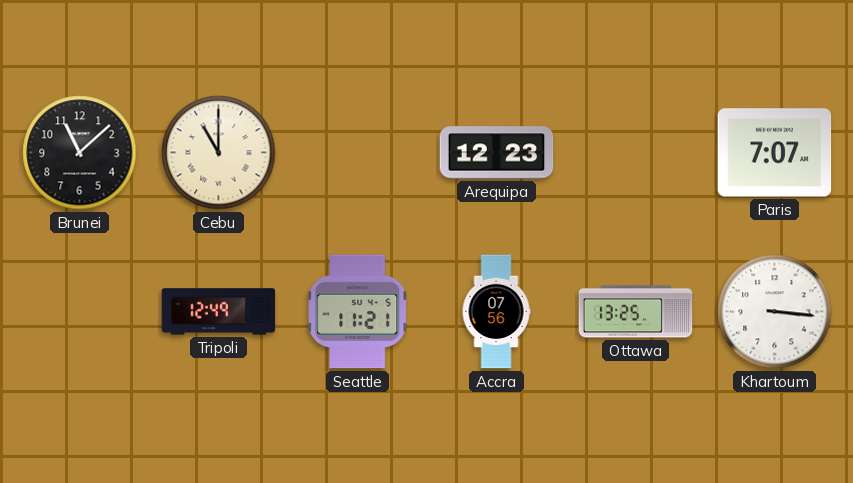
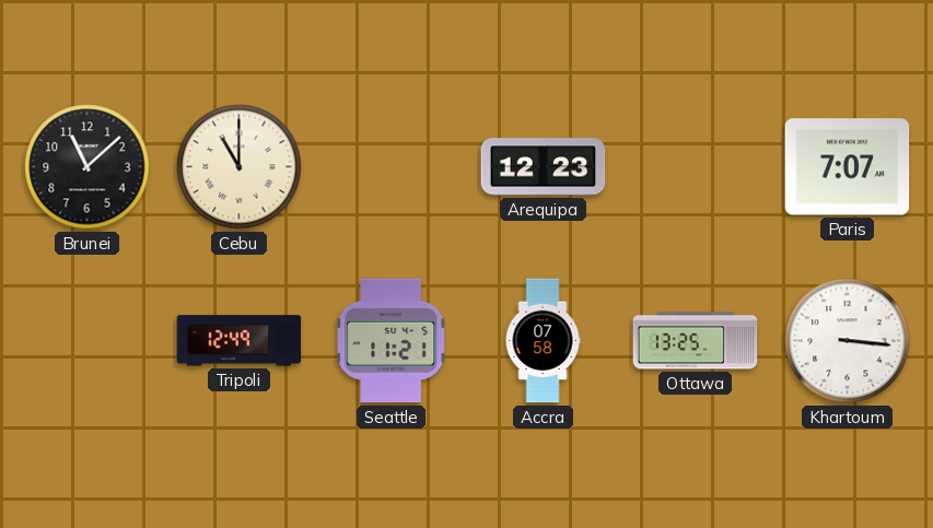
Accra: 07:56 -> 07:58
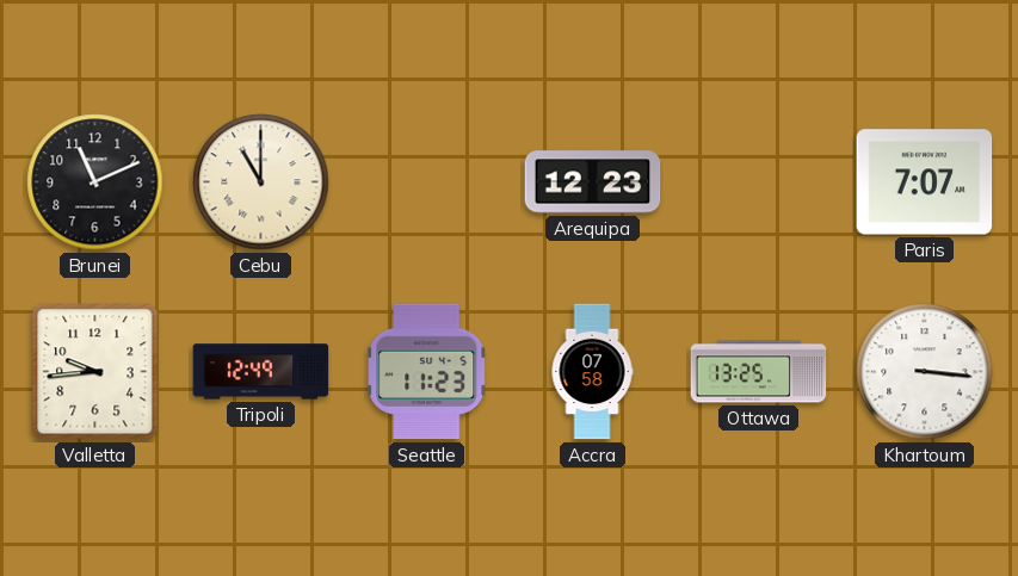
Brunei: 11:08 -> 11:11
Valletta: none -> 9:44
Seattle: 11:21 -> 11:23
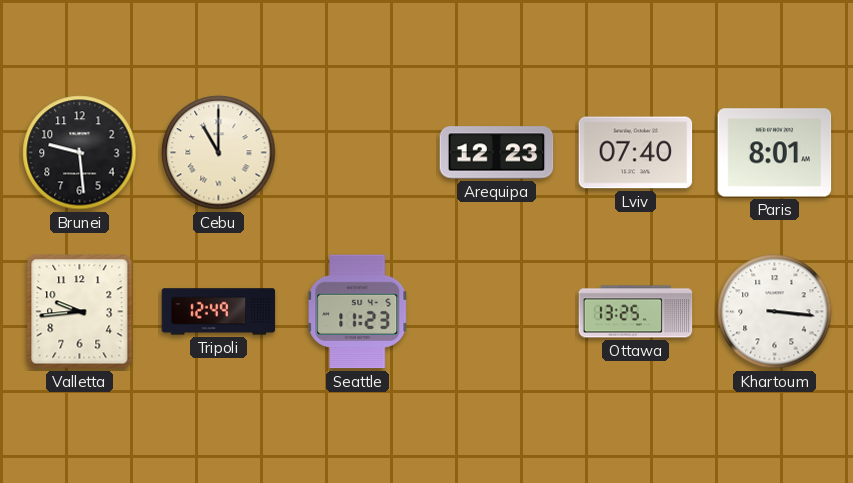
Brunei: 11:11 -> 9:29
Lviv: none -> 07:40
Paris: 7:07 -> 8:01
Accra: 07:58 -> none
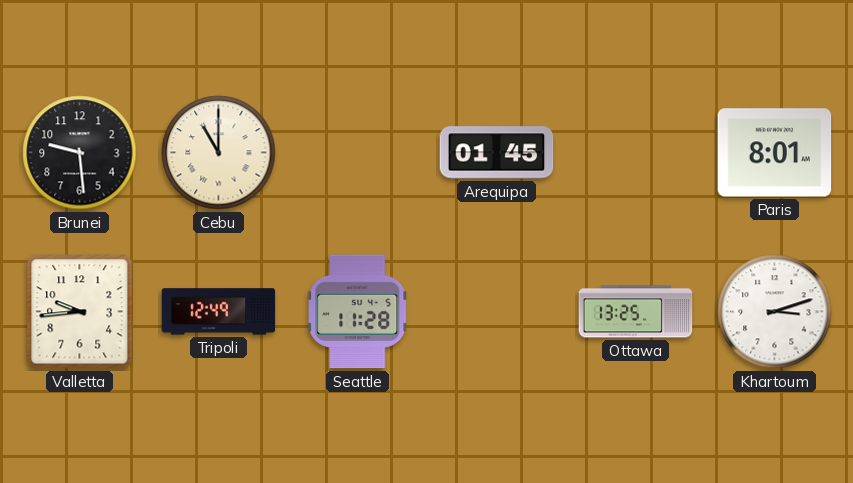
Arequipa: 12:23 -> 01:45
Lviv: 07:40 -> none
Seattle: 11:23 -> 11:28
Khartoum: 3:16 -> 3:12
